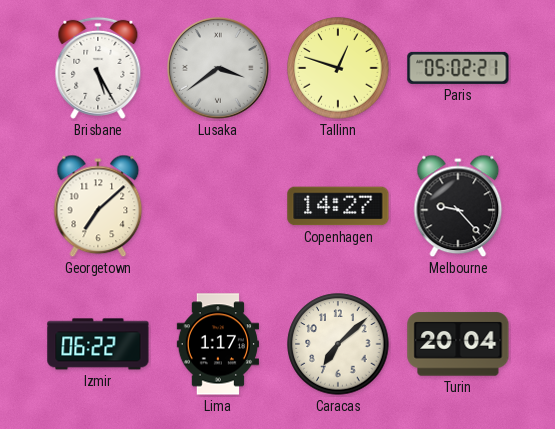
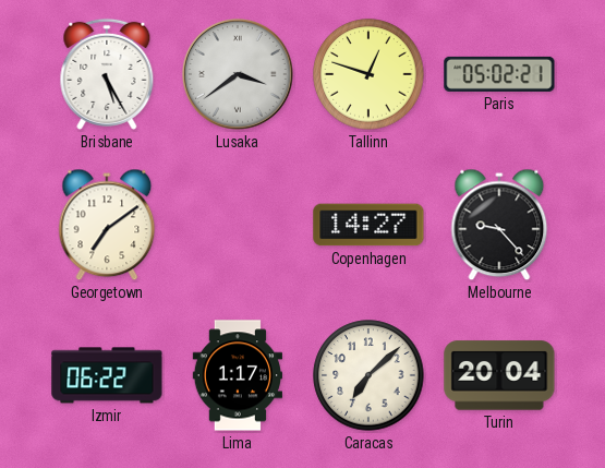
Georgetown: 7:08 -> 7:09
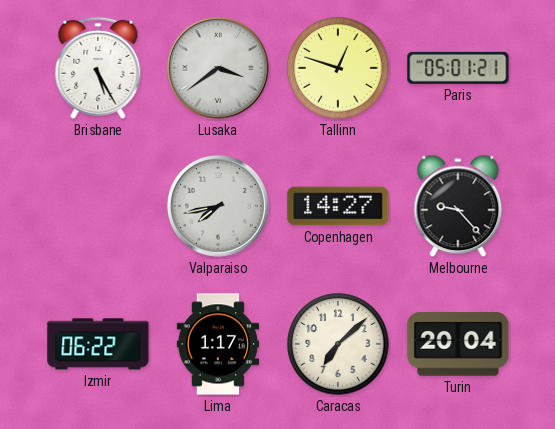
Paris: 05:02 -> 05:01
Georgetown: 7:09 -> none
Valparaiso: none -> 7:43
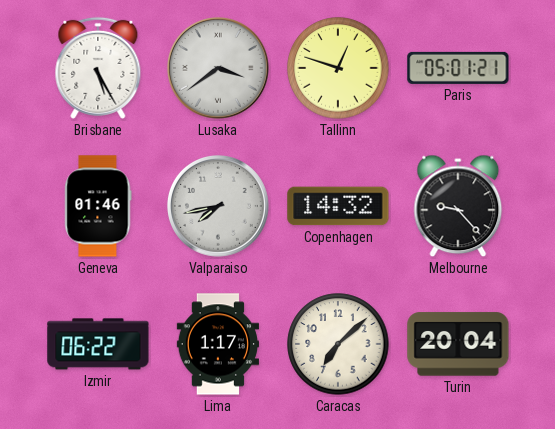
Geneva: none -> 01:46
Copenhagen: 14:27 -> 14:32
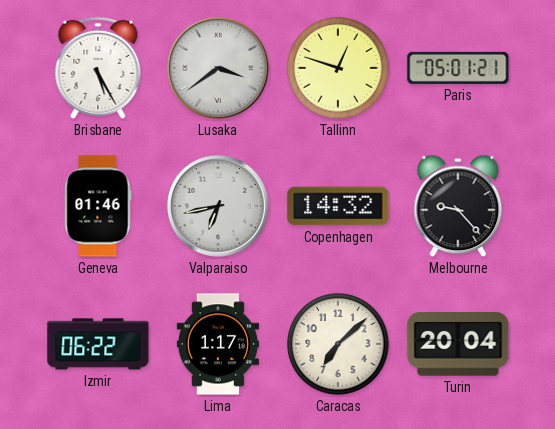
Valparaiso: 7:43 -> 6:43
